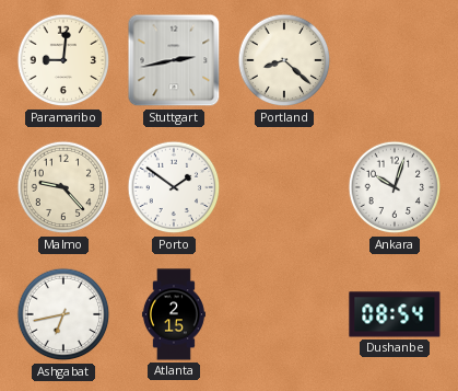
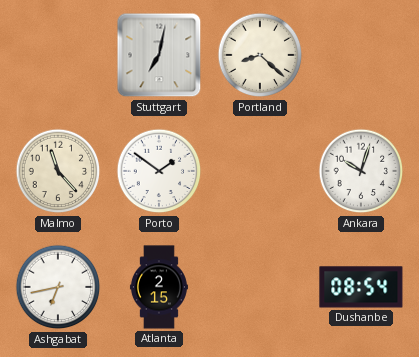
Paramaribo: 9:01 -> none
Stuttgart: 2:43 -> 7:02
Malmo: 9:23 -> 11:23
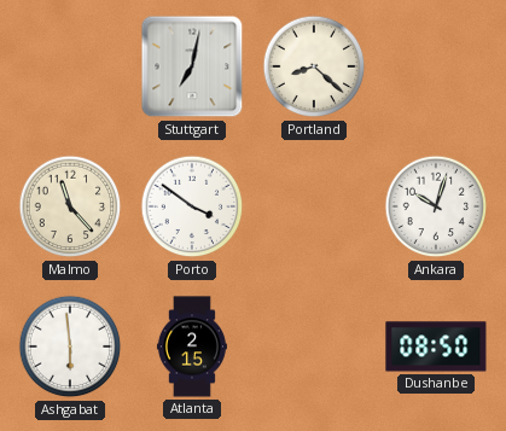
Porto: 1:51 -> 3:51
Ashgabat: 6:43 -> 5:59
Dushanbe: 08:54 -> 08:50
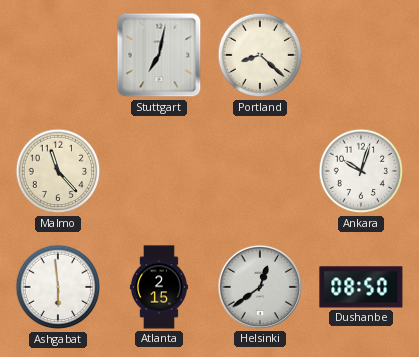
Porto: 3:51 -> none
Helsinki: none -> 12:39
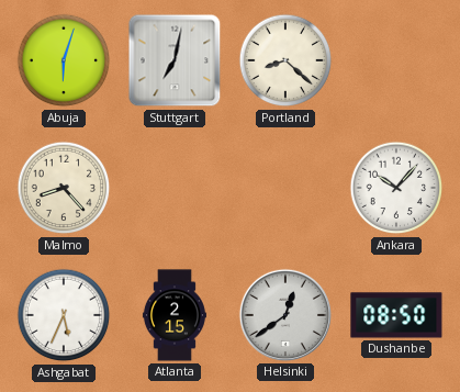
Abuja: none -> 6:03
Malmo: 11:23 -> 8:23
Ankara: 10:03 -> 10:07
Ashgabat: 5:59 -> 5:34
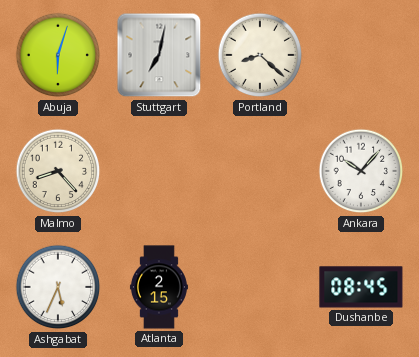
Helsinki: 12:39 -> none
Dushanbe: 08:50 -> 08:45
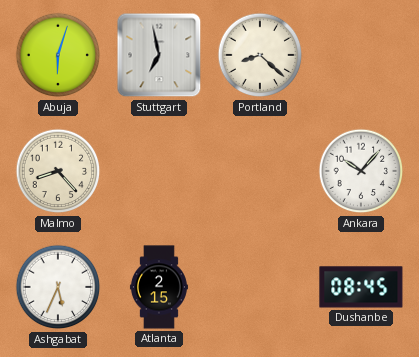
Stuttgart: 7:02 -> 6:58
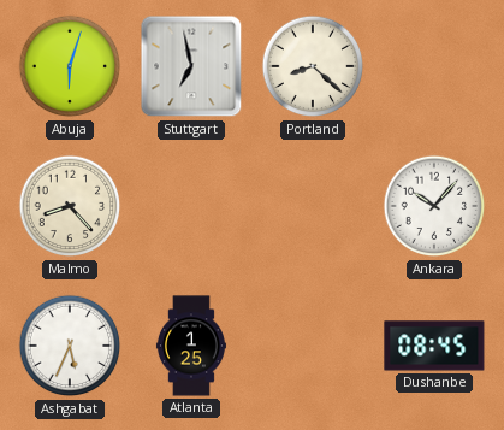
Atlanta: 2:15 -> 1:25
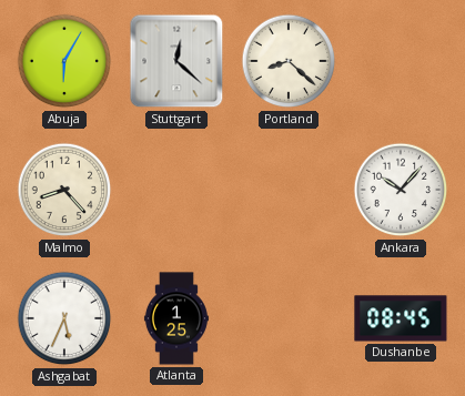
Abuja: 6:03 -> 6:05
Stuttgart: 6:58 -> 12:22
